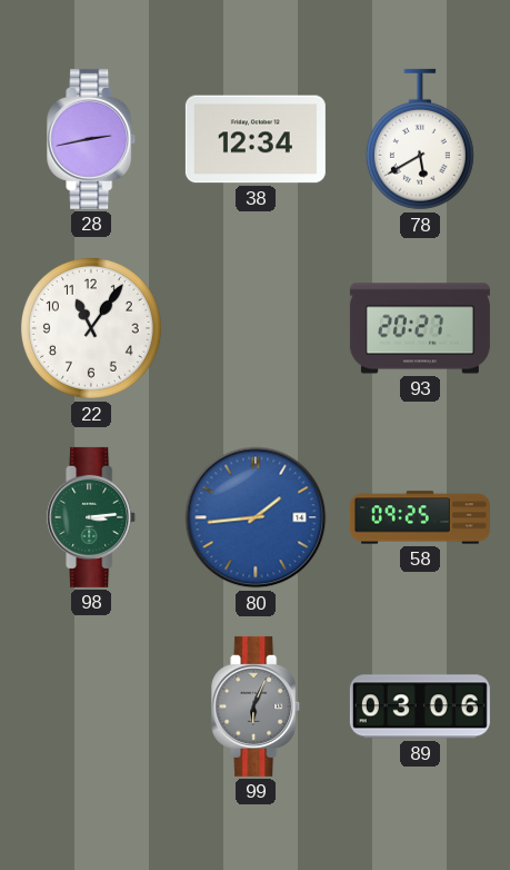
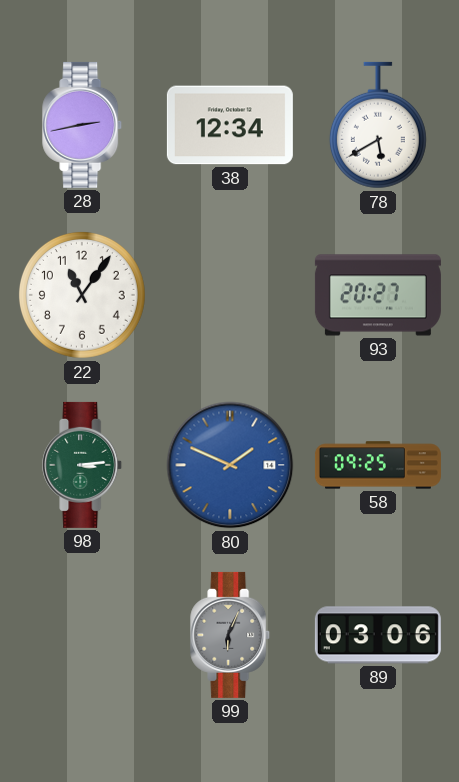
80: 1:44 -> 1:49
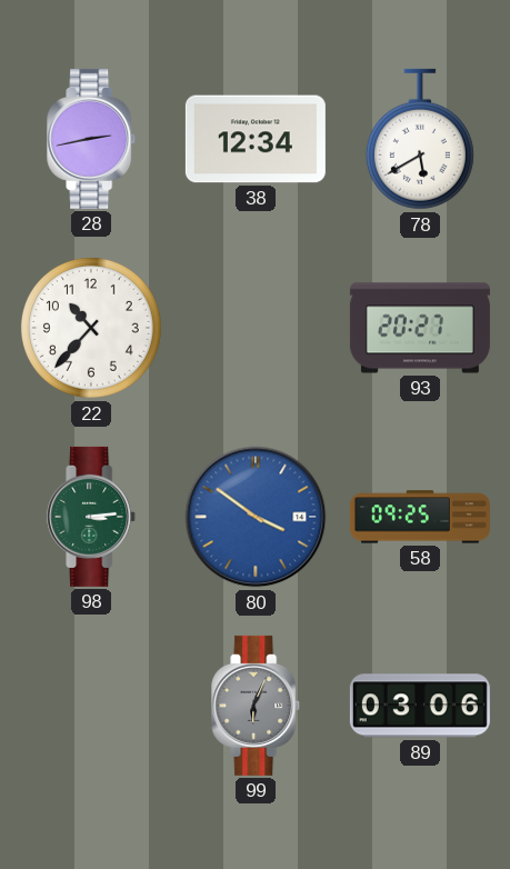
22: 11:06 -> 10:37
80: 1:49 -> 3:51
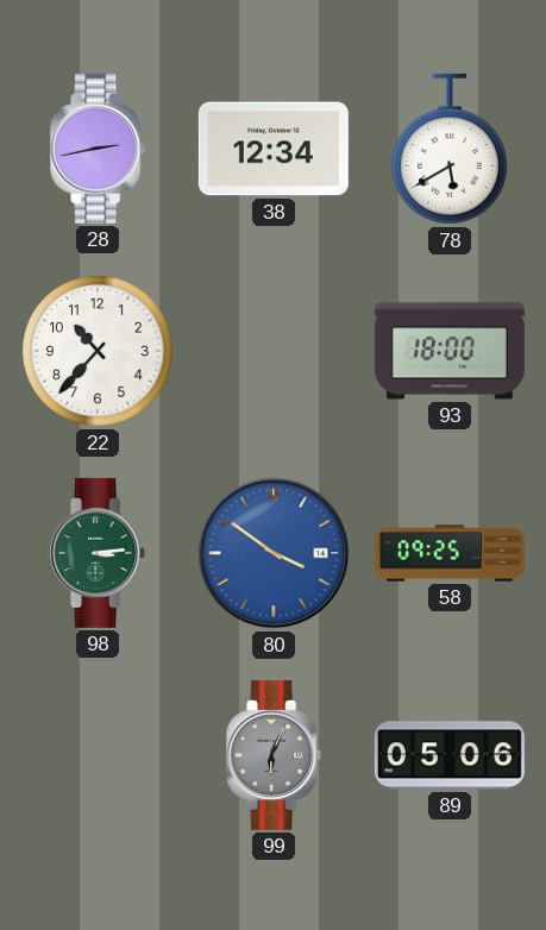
93: 20:27 -> 18:00
89: 03:06 -> 05:06
